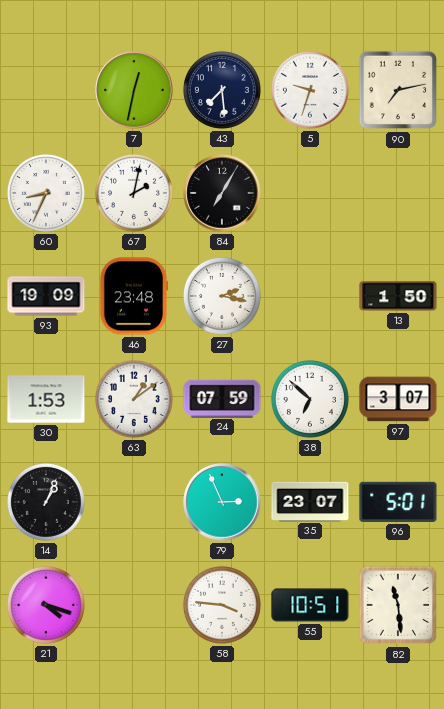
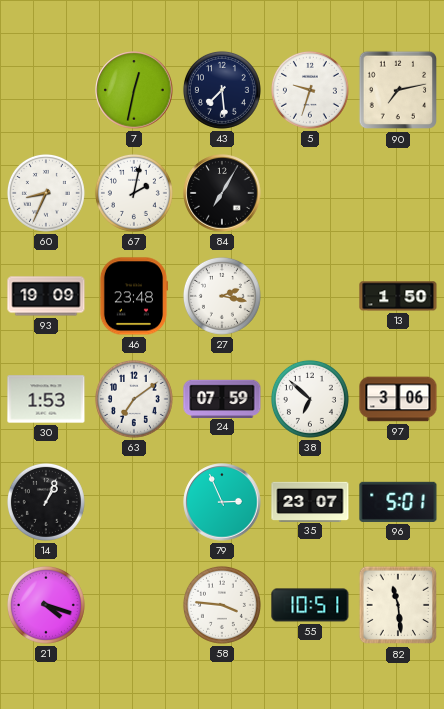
63: 1:09 -> 7:09
97: 3:07 -> 3:06
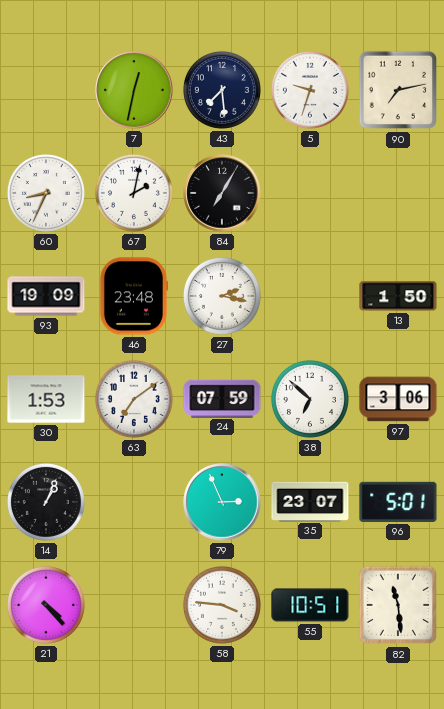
21: 4:18 -> 4:23
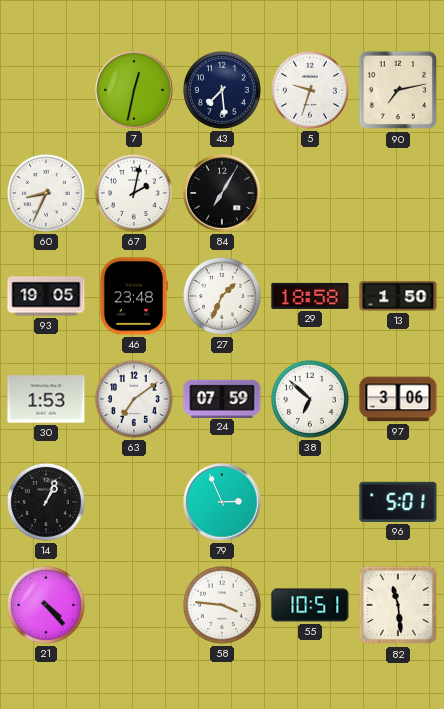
93: 19:09 -> 19:05
27: 2:17 -> 1:34
29: none -> 18:58
35: 23:07 -> none
